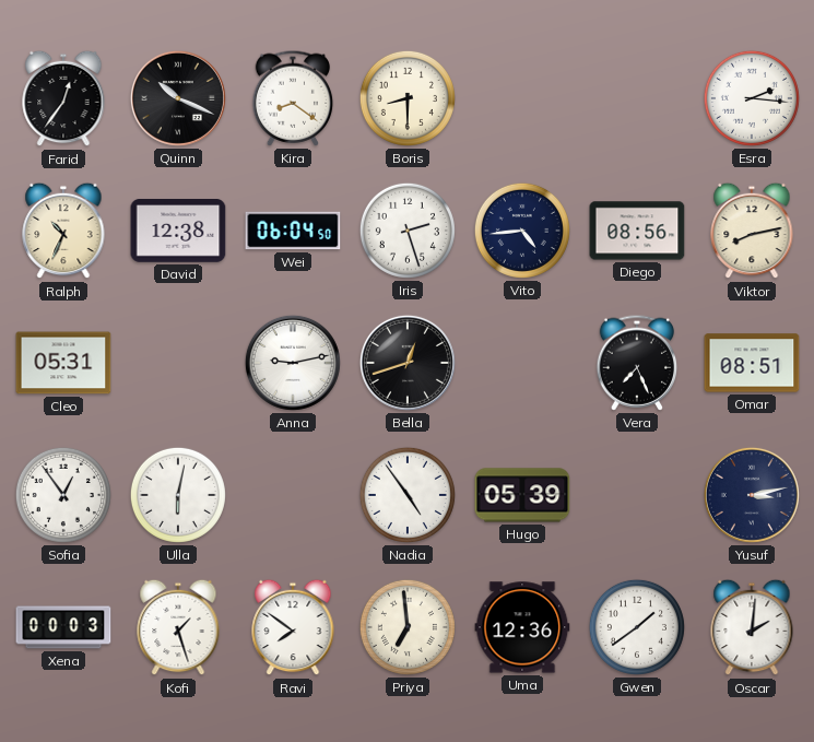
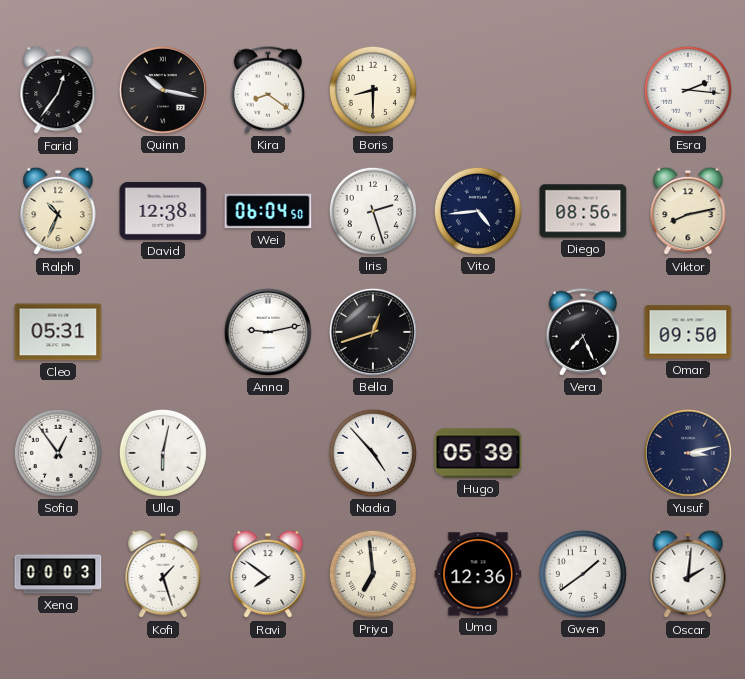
Quinn: 10:19 -> 10:17
Omar: 08:51 -> 09:50
Nadia: 4:54 -> 4:53
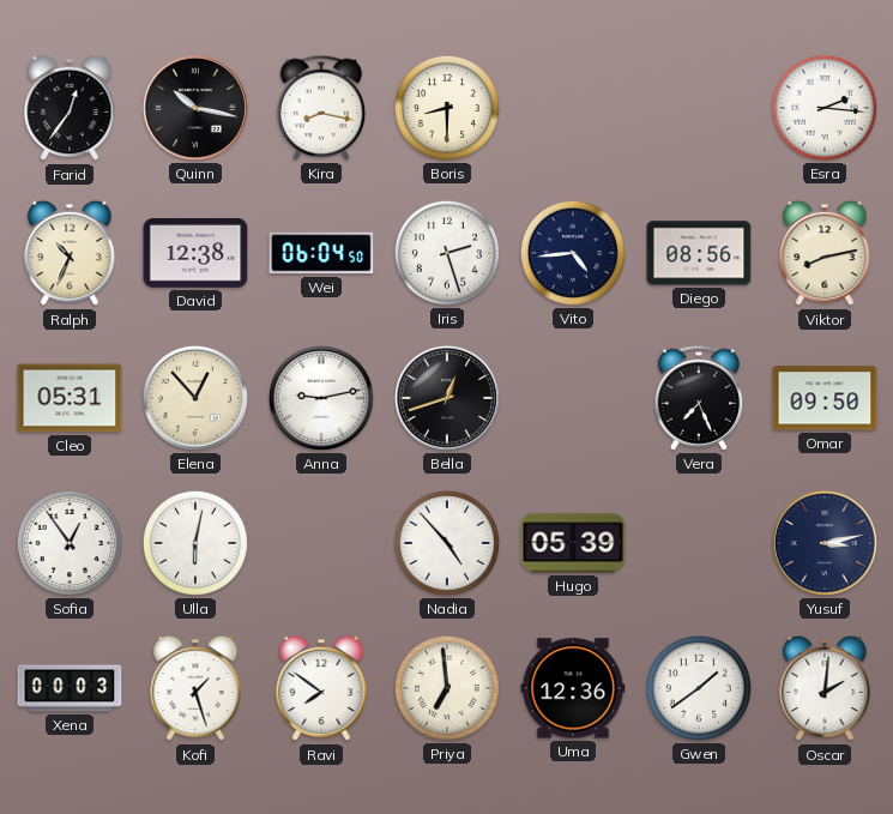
Kira: 8:21 -> 8:17
Elena: none -> 12:53
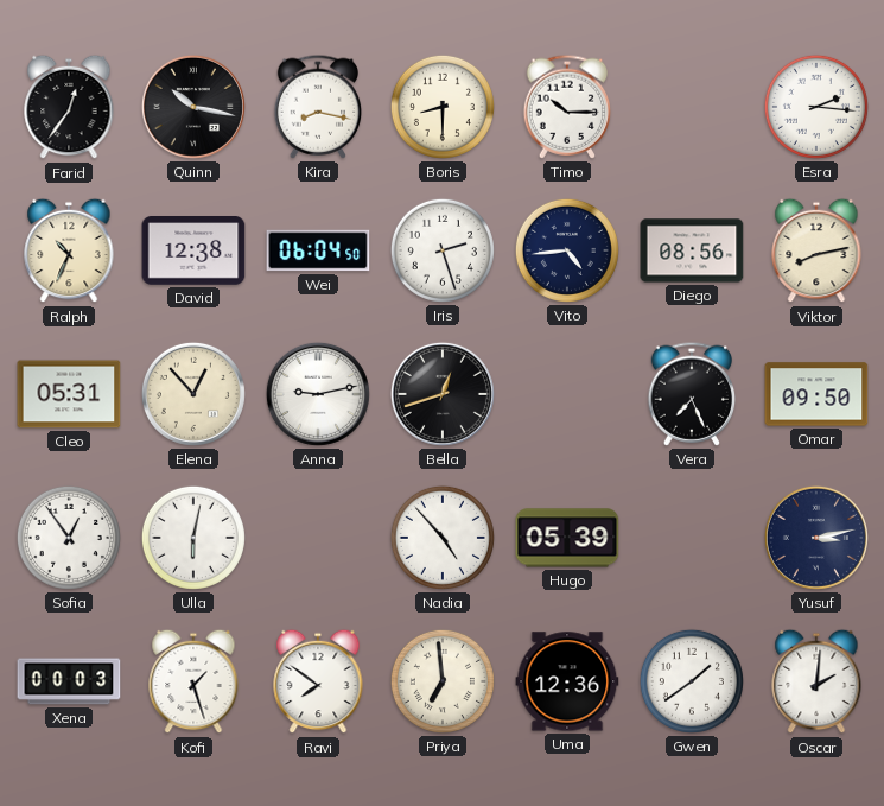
Timo: none -> 10:15
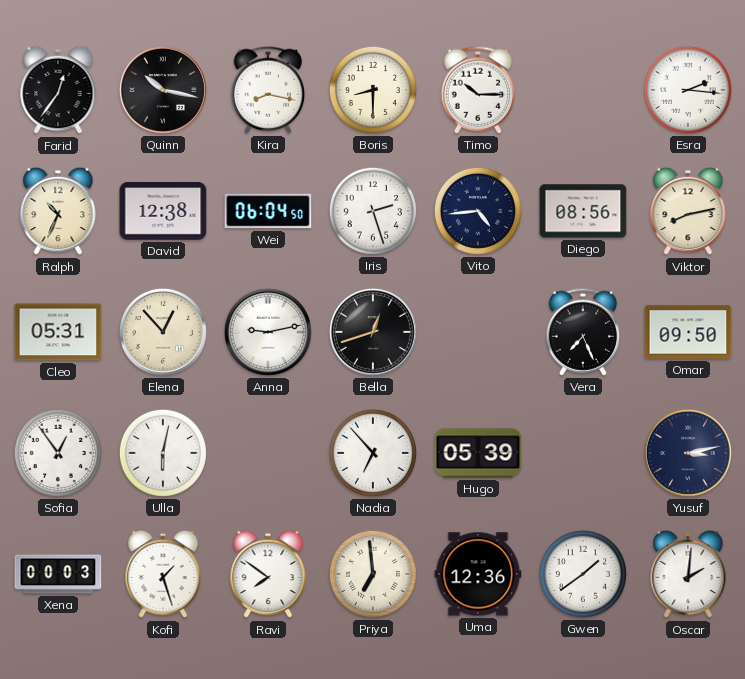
Nadia: 4:53 -> 6:53
